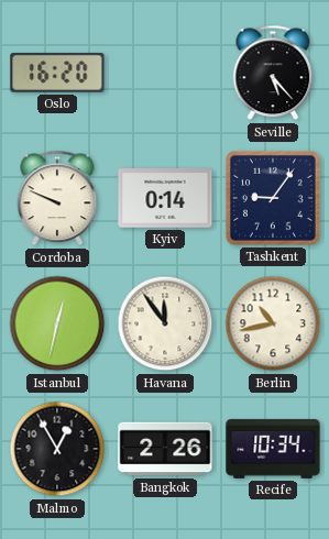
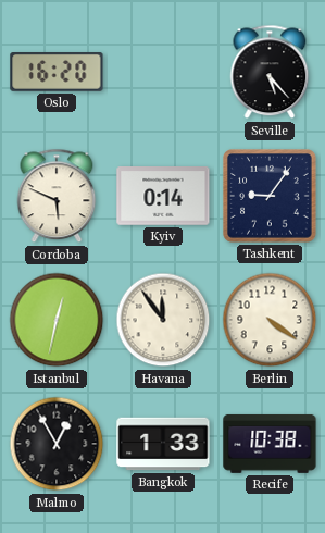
Cordoba: 9:49 -> 5:49
Berlin: 10:43 -> 4:21
Bangkok: 2:26 -> 1:33
Recife: 10:34 -> 10:38
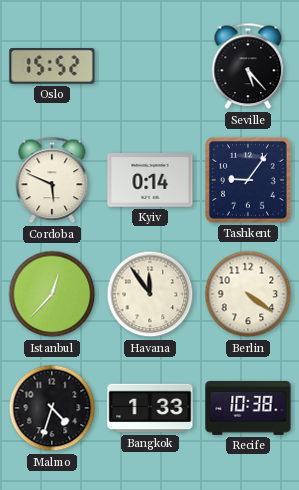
Oslo: 16:20 -> 15:52
Istanbul: 12:32 -> 12:37
Malmo: 12:55 -> 4:33
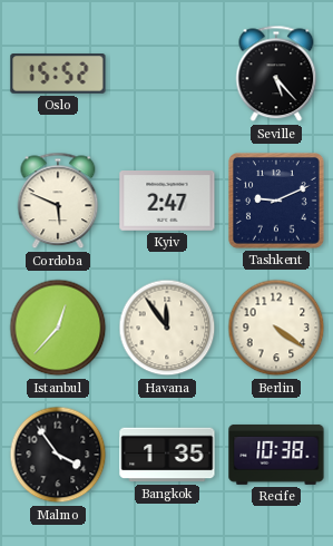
Kyiv: 0:14 -> 2:47
Tashkent: 9:06 -> 9:11
Malmo: 4:33 -> 3:54
Bangkok: 1:33 -> 1:35
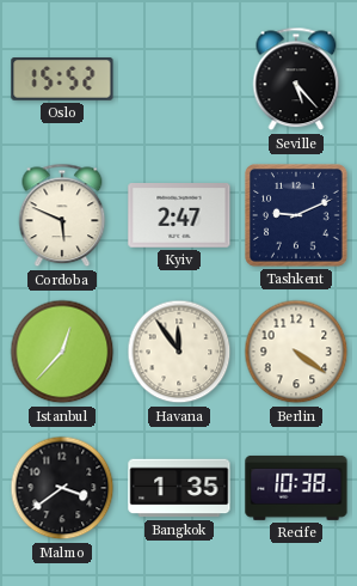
Malmo: 3:54 -> 3:39
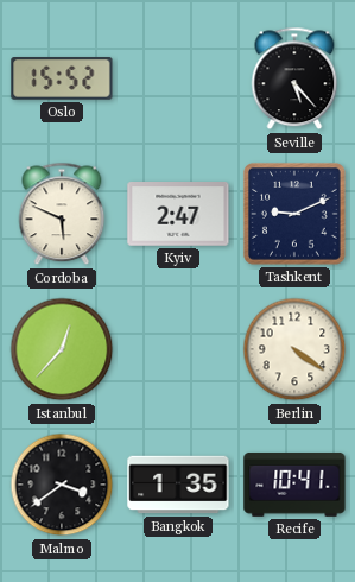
Havana: 11:54 -> none
Recife: 10:38 -> 10:41
